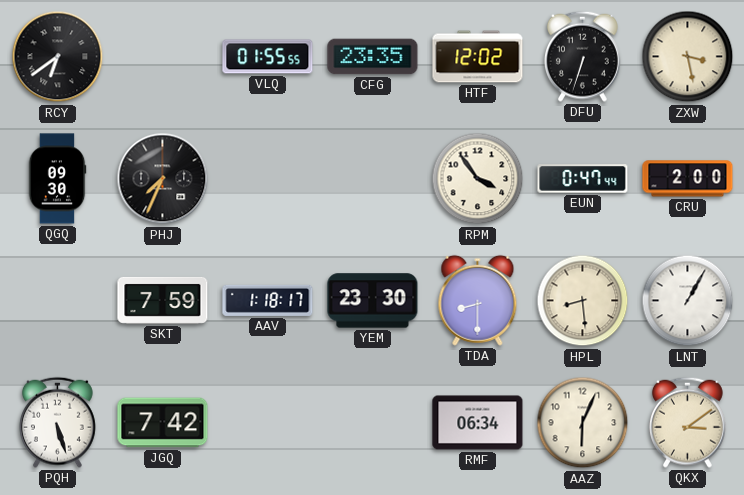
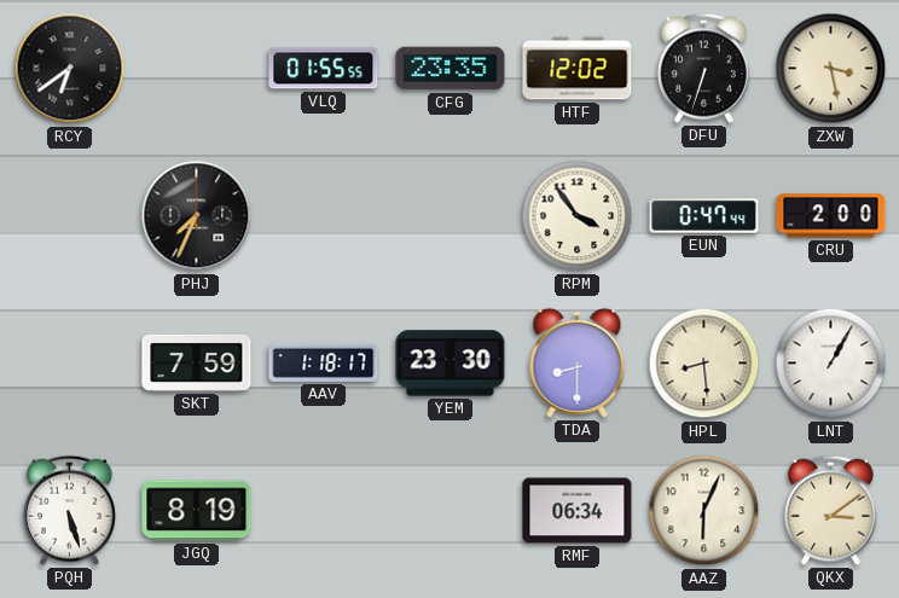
QGQ: 09:30 -> none
JGQ: 7:42 -> 8:19
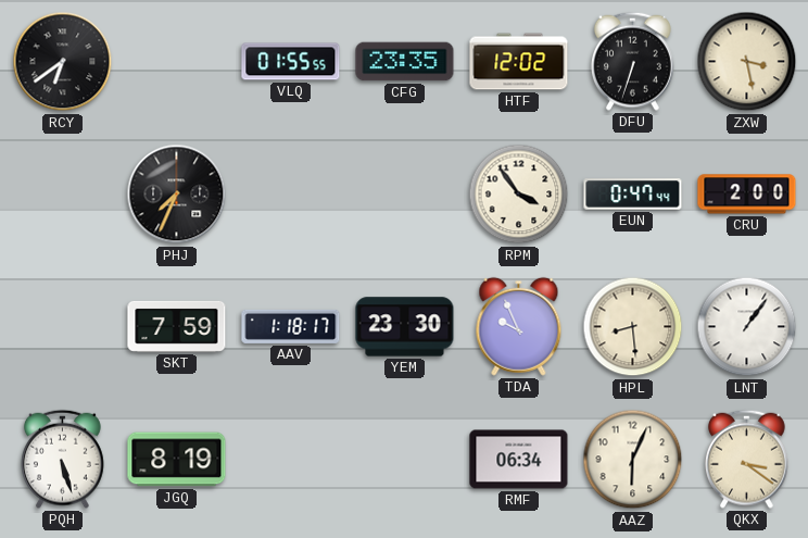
TDA: 8:30 -> 9:56
LNT: 1:05 -> 1:06
QKX: 3:09 -> 3:21
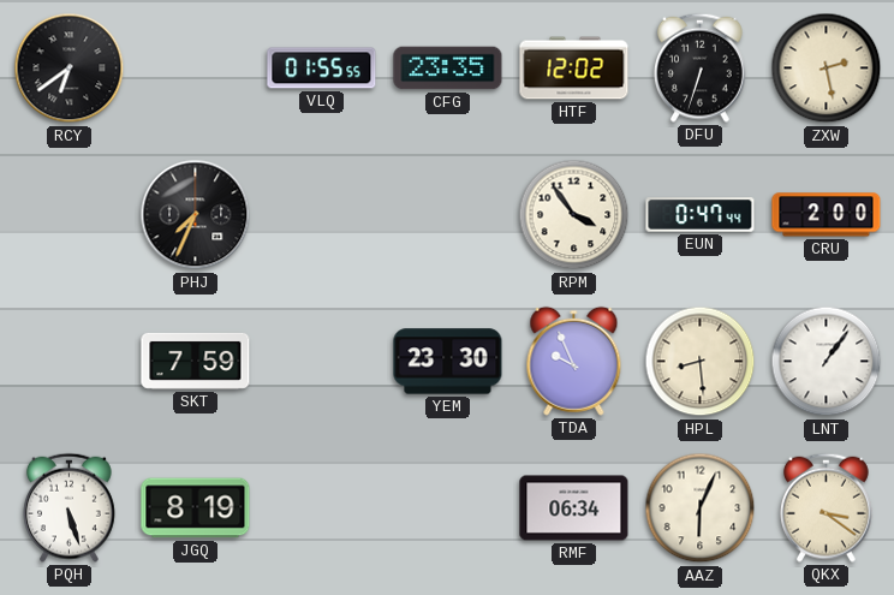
ZXW: 3:28 -> 2:28
AAV: 1:18 -> none
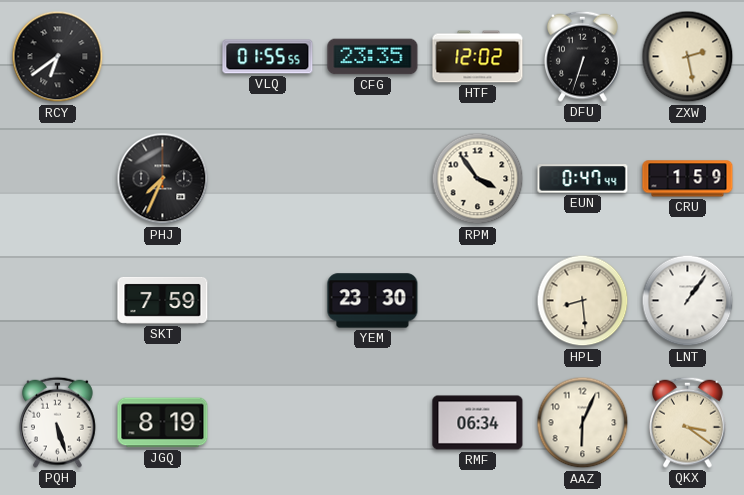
CRU: 2:00 -> 1:59
TDA: 9:56 -> none
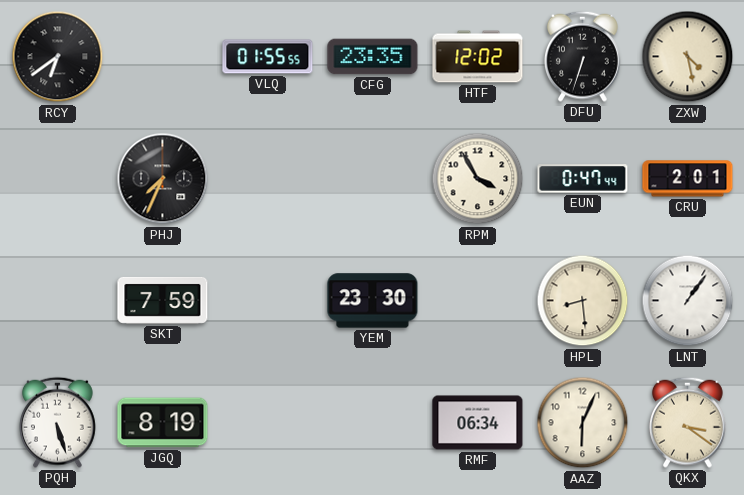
ZXW: 2:28 -> 4:28
RPM: 3:54 -> 3:55
CRU: 1:59 -> 2:01
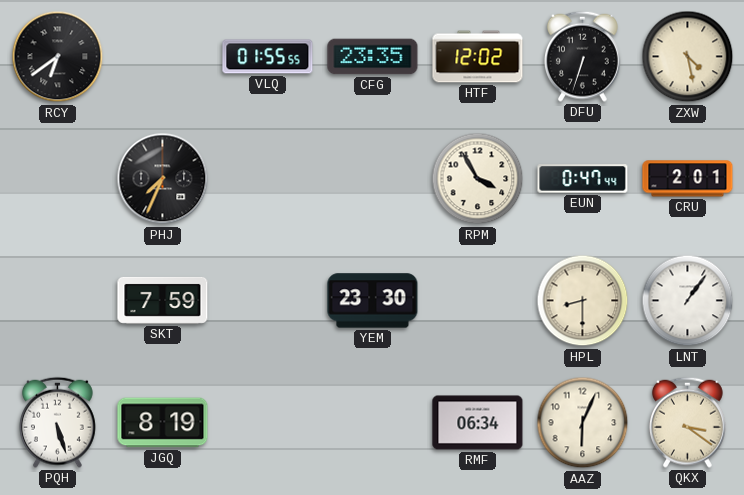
HPL: 8:29 -> 8:30
